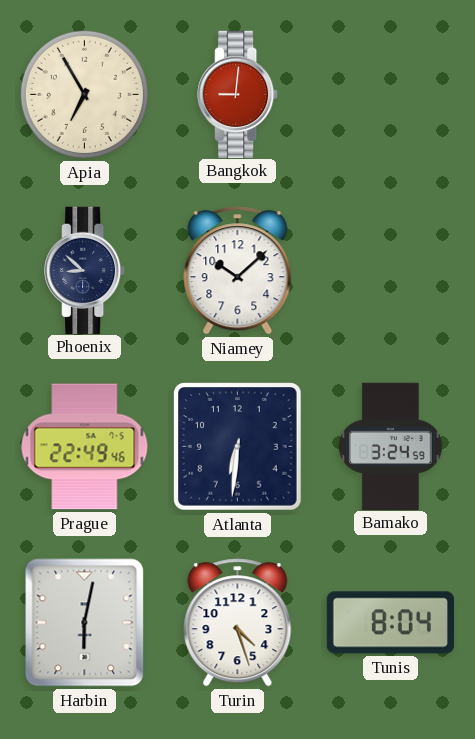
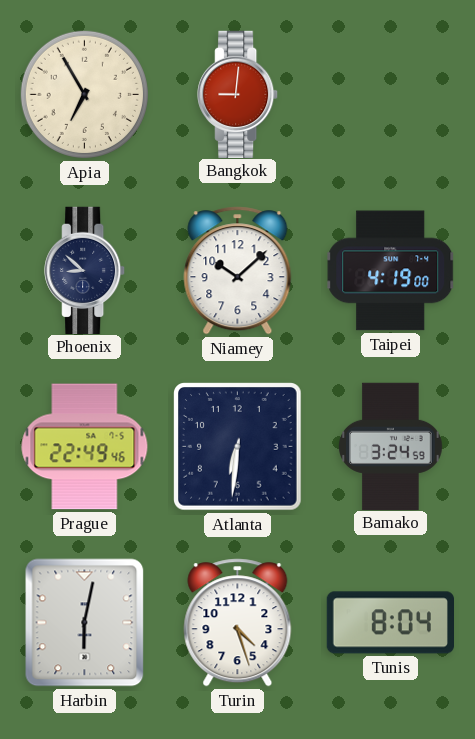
Taipei: none -> 4:19
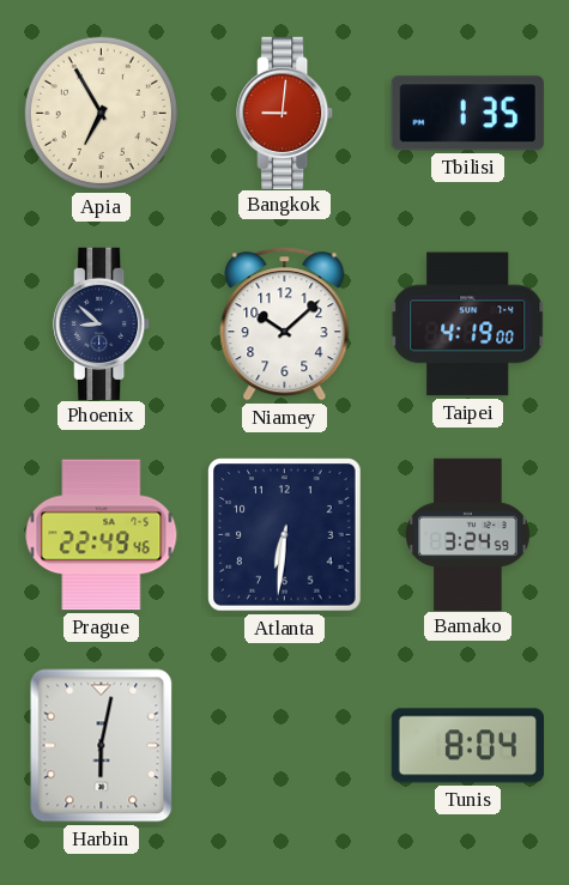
Tbilisi: none -> 1:35
Turin: 4:27 -> none
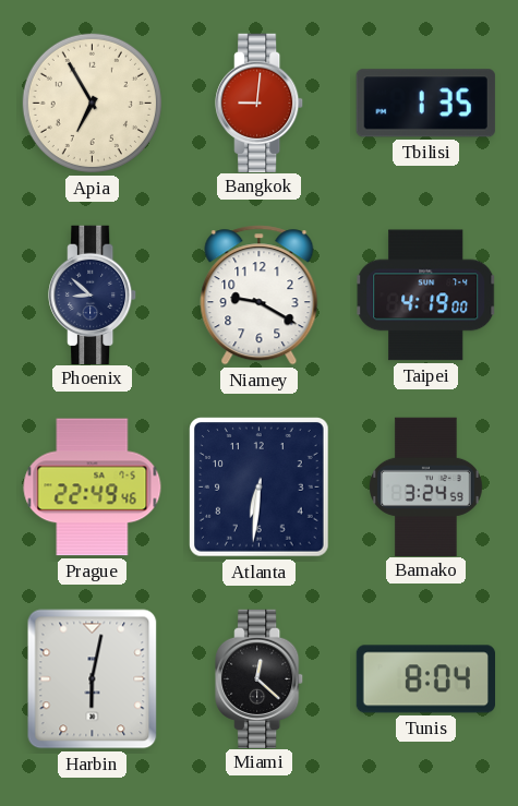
Niamey: 10:08 -> 9:20
Miami: none -> 12:22
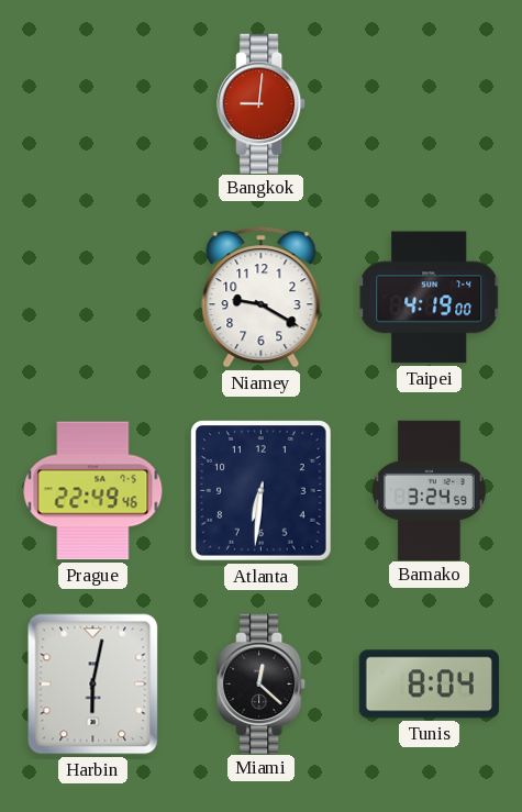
Apia: 6:55 -> none
Tbilisi: 1:35 -> none
Phoenix: 8:52 -> none
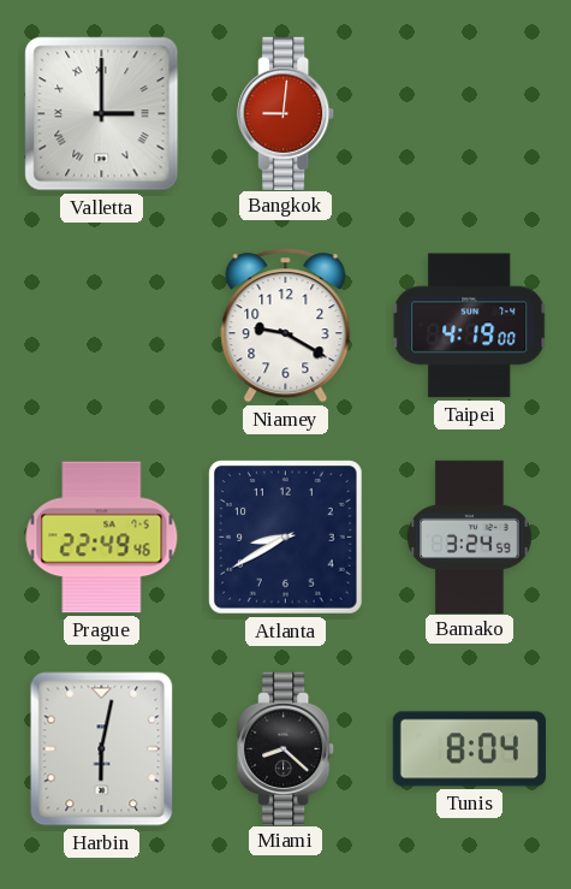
Valletta: none -> 3:00
Atlanta: 6:31 -> 8:40
Miami: 12:22 -> 8:22
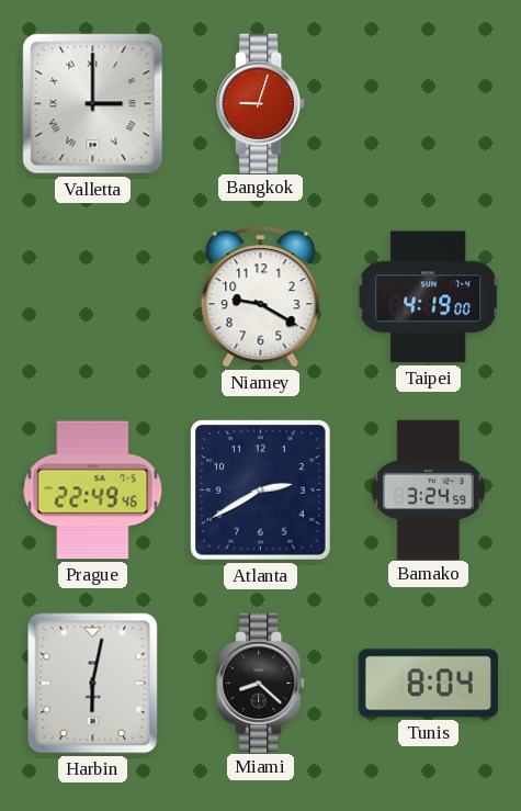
Bangkok: 9:01 -> 9:03
Atlanta: 8:40 -> 2:40
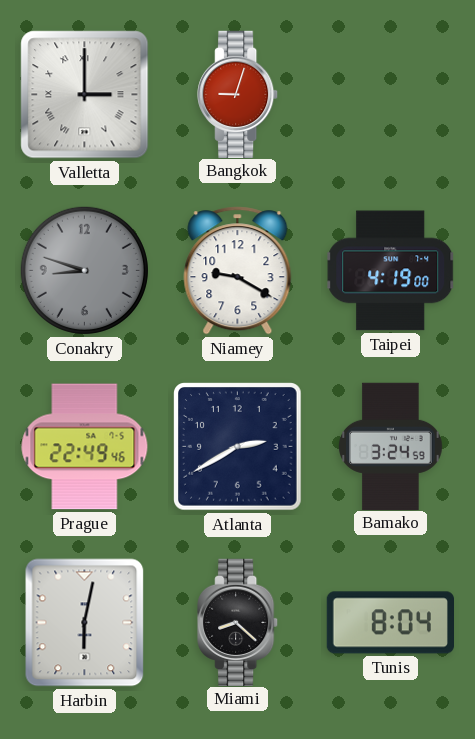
Conakry: none -> 8:48
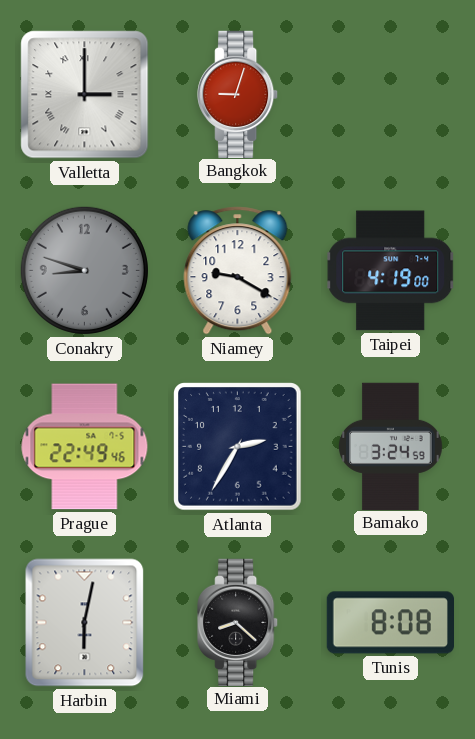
Atlanta: 2:40 -> 2:35
Tunis: 8:04 -> 8:08
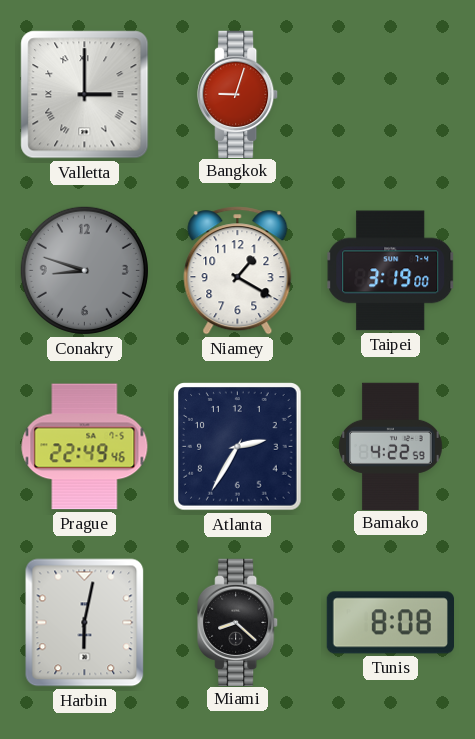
Niamey: 9:20 -> 1:20
Taipei: 4:19 -> 3:19
Bamako: 3:24 -> 4:22
